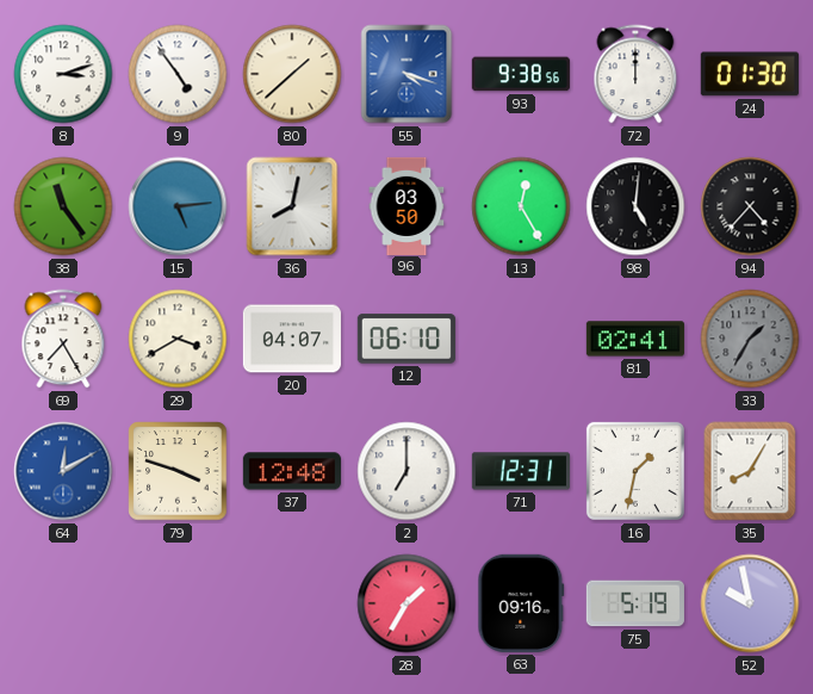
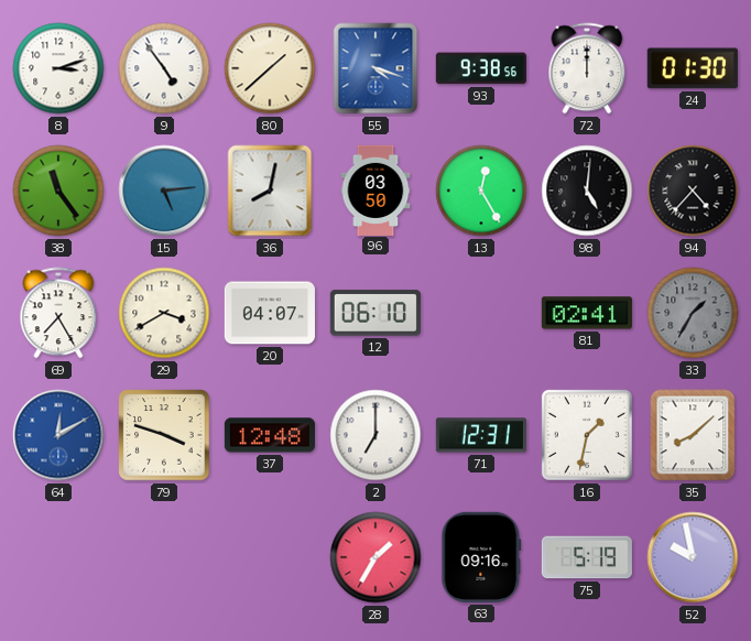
35: 8:05 -> 8:08
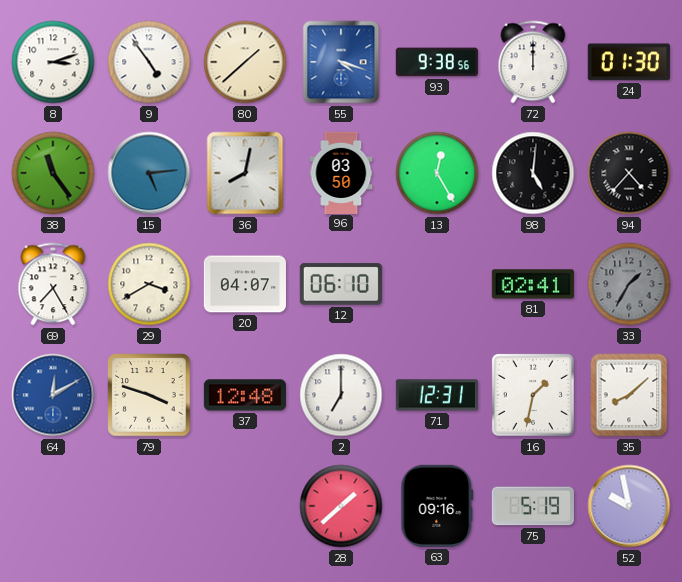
28: 1:35 -> 1:38
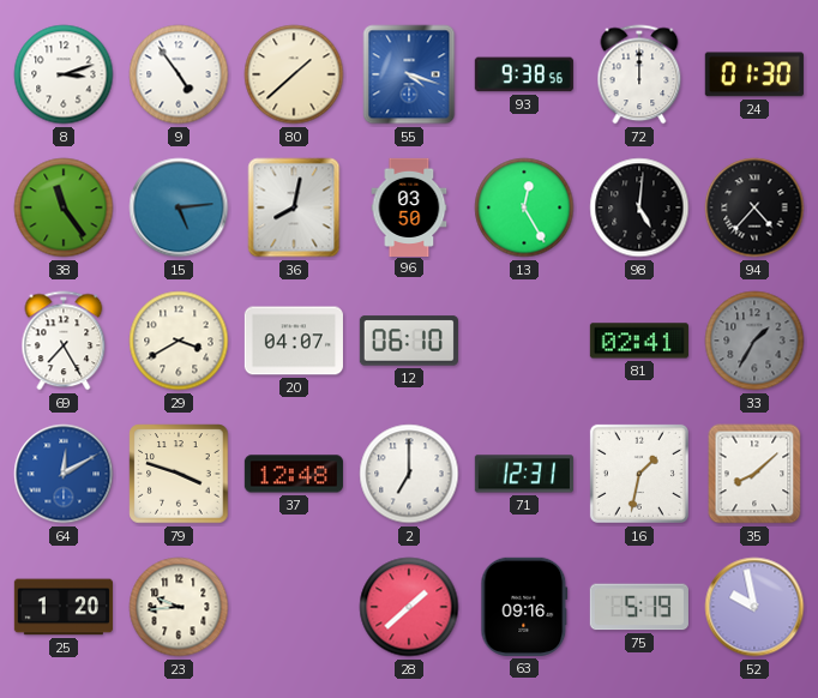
25: none -> 1:20
23: none -> 9:44
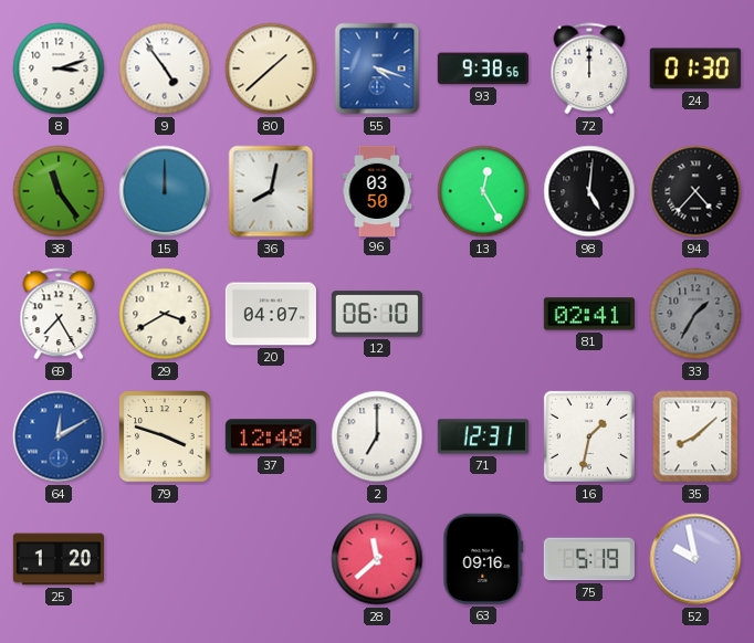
15: 5:14 -> 12:00
23: 9:44 -> none
28: 1:38 -> 11:38
